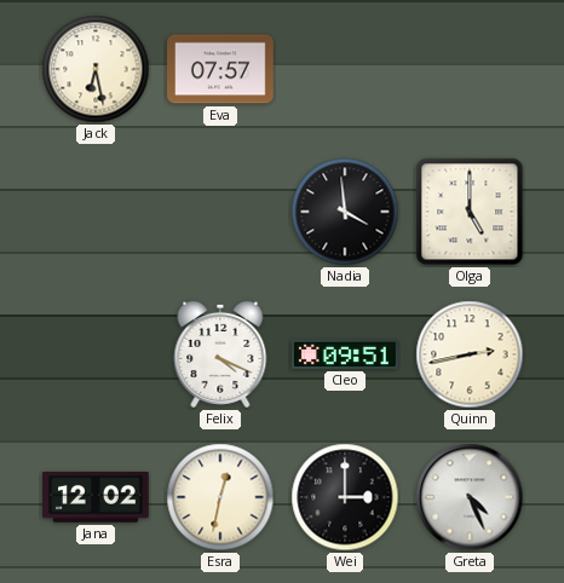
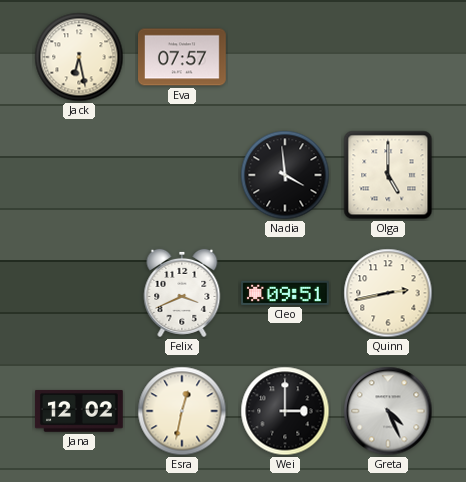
Felix: 4:19 -> 3:41
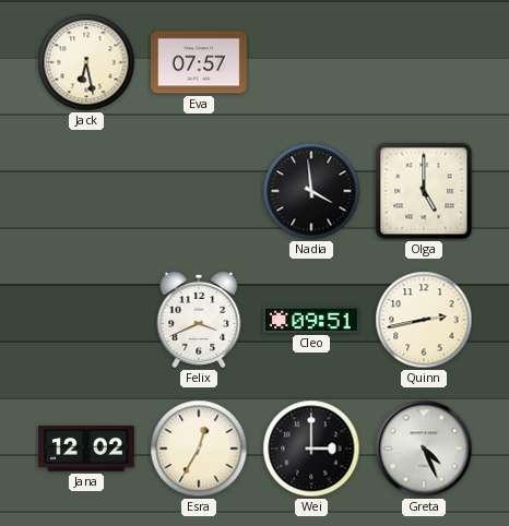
Esra: 12:32 -> 12:35
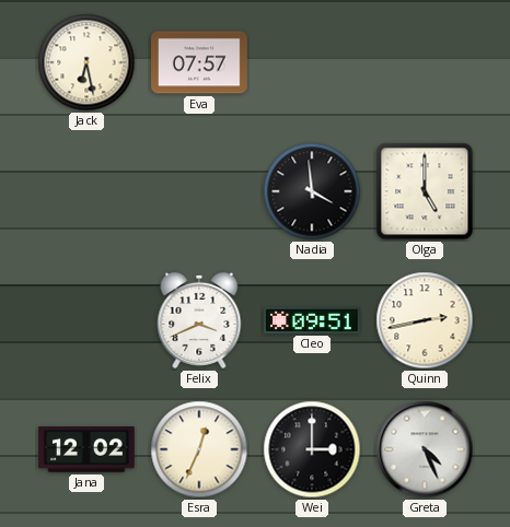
Esra: 12:35 -> 12:34
